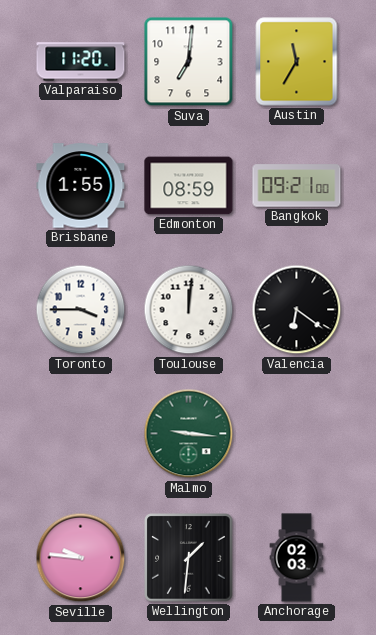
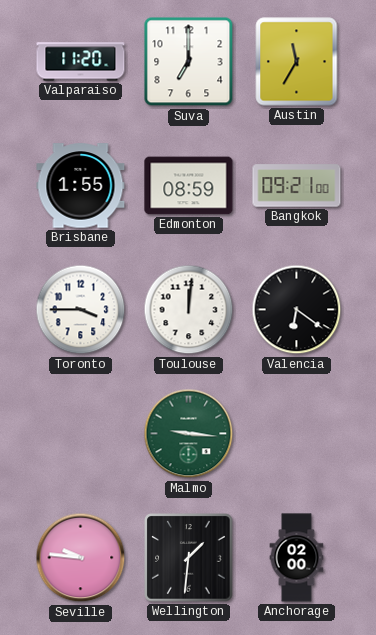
Suva: 7:01 -> 7:00
Anchorage: 02:03 -> 02:00
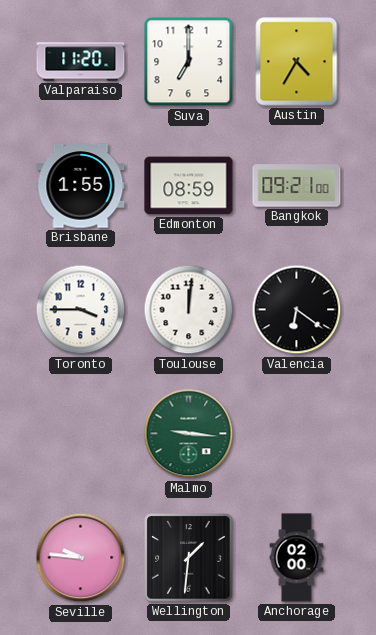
Austin: 11:35 -> 4:35
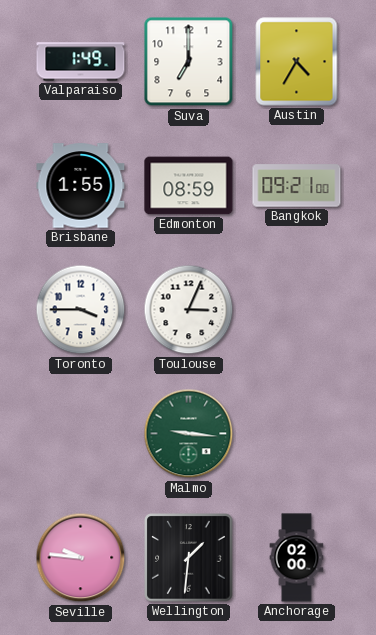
Valparaiso: 11:20 -> 1:49
Toulouse: 12:01 -> 3:04
Valencia: 6:21 -> none
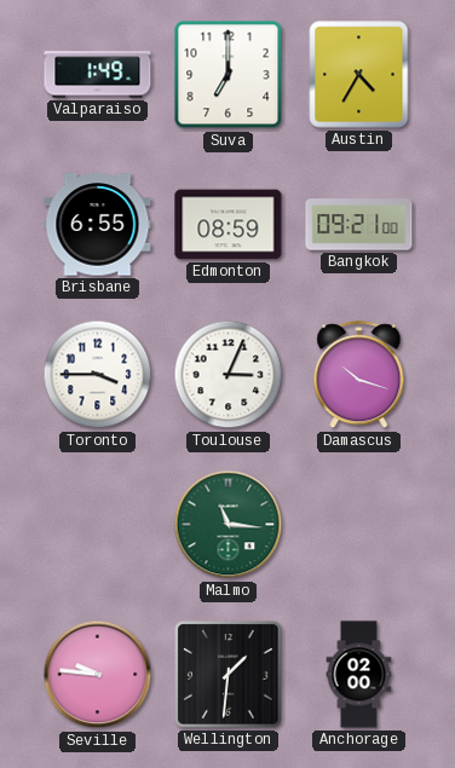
Brisbane: 1:55 -> 6:55
Damascus: none -> 10:18
Malmo: 9:16 -> 11:16
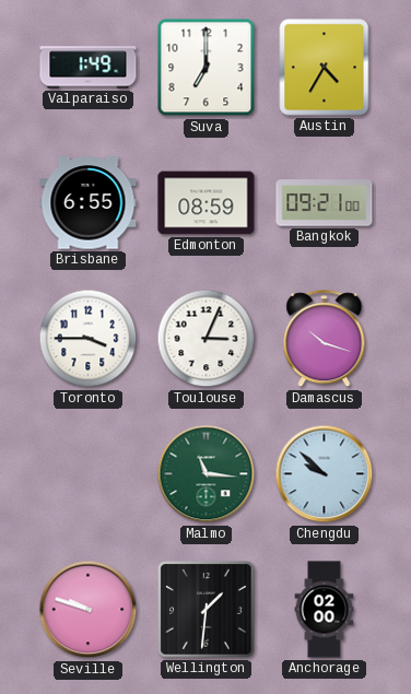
Chengdu: none -> 9:52
Seville: 9:46 -> 9:48
